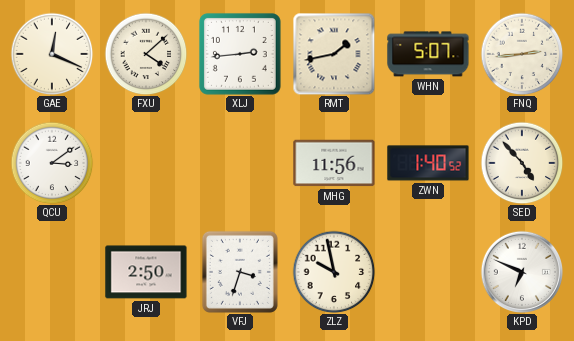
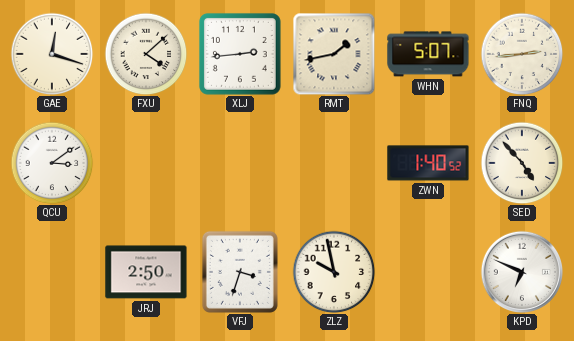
GAE: 12:19 -> 12:18
MHG: 11:56 -> none
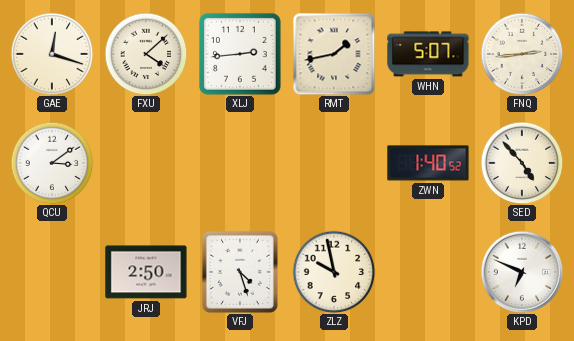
VFJ: 3:33 -> 4:27
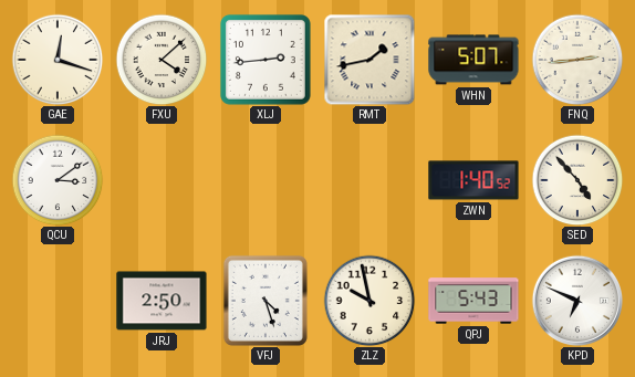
QPJ: none -> 5:43
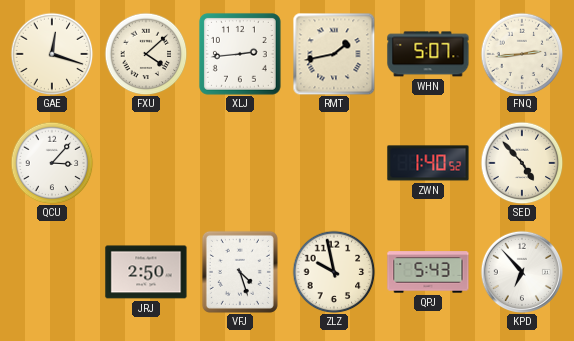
QCU: 3:09 -> 3:07
KPD: 6:49 -> 6:53
